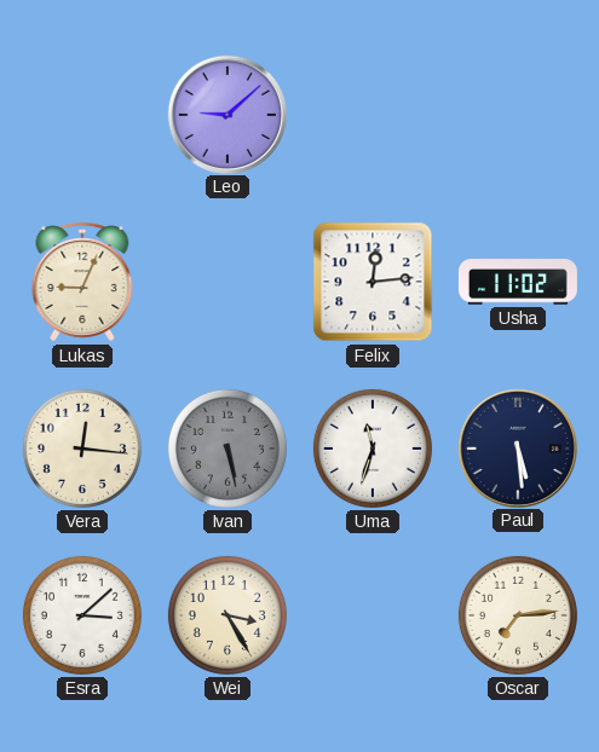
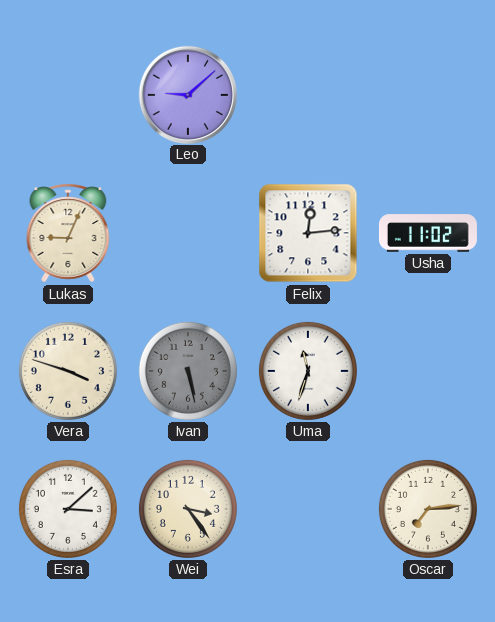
Vera: 12:16 -> 3:48
Paul: 5:29 -> none
Wei: 3:25 -> 3:24
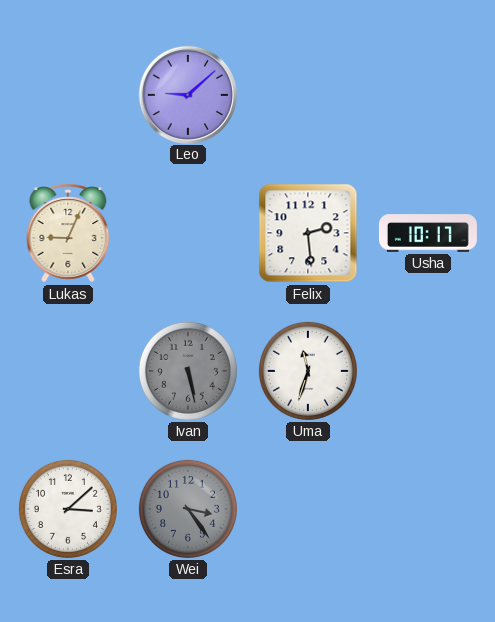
Felix: 12:14 -> 2:29
Usha: 11:02 -> 10:17
Vera: 3:48 -> none
Wei dial: cream -> grey
Oscar: 7:14 -> none
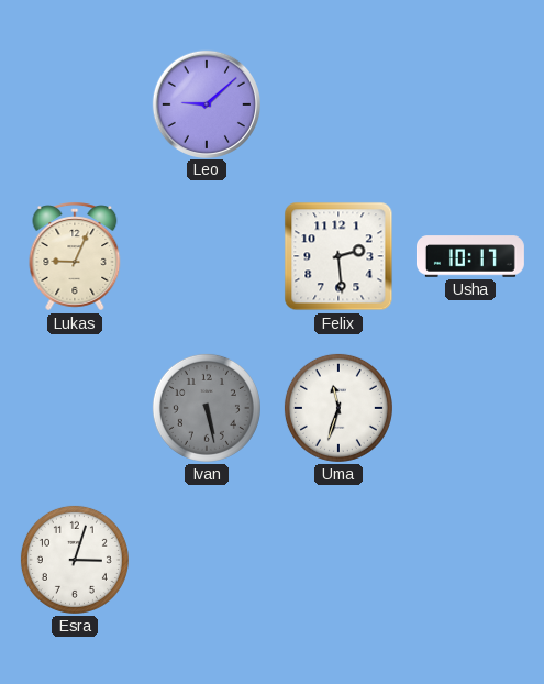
Esra: 3:08 -> 3:03
Wei: 3:24 -> none
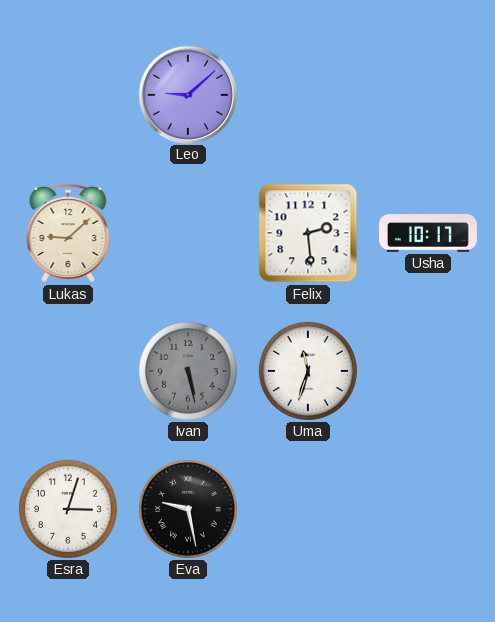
Lukas: 9:04 -> 9:08
Eva: none -> 9:28
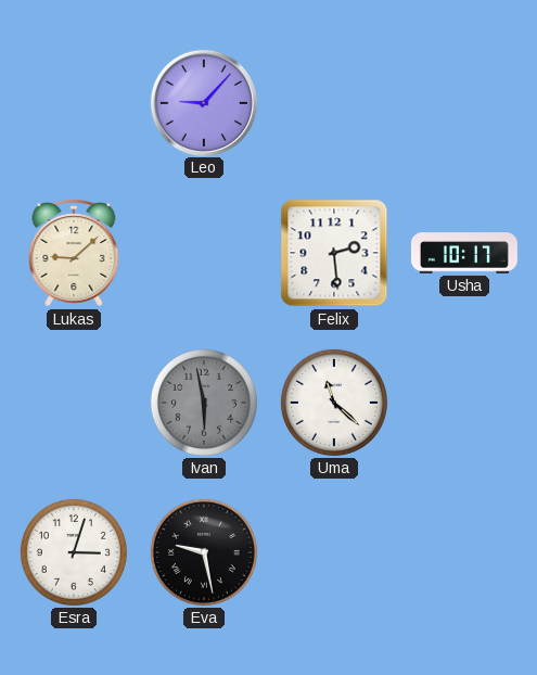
Leo: 9:08 -> 9:07
Ivan: 5:28 -> 5:58
Uma: 11:33 -> 11:22
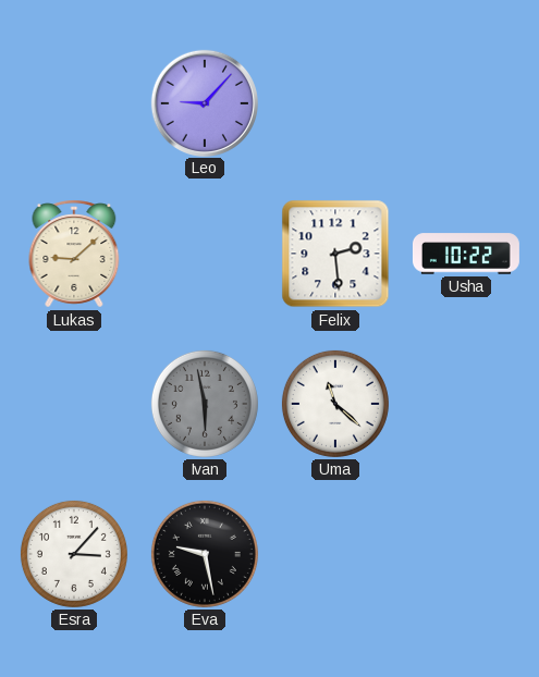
Usha: 10:17 -> 10:22
Esra: 3:03 -> 3:07
